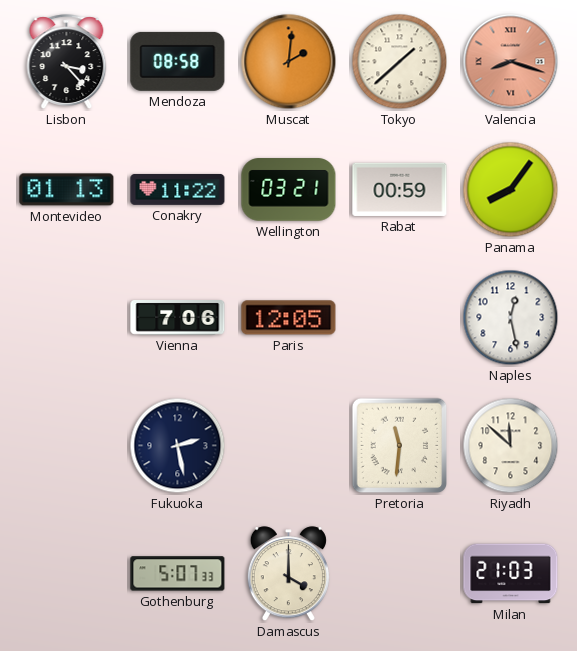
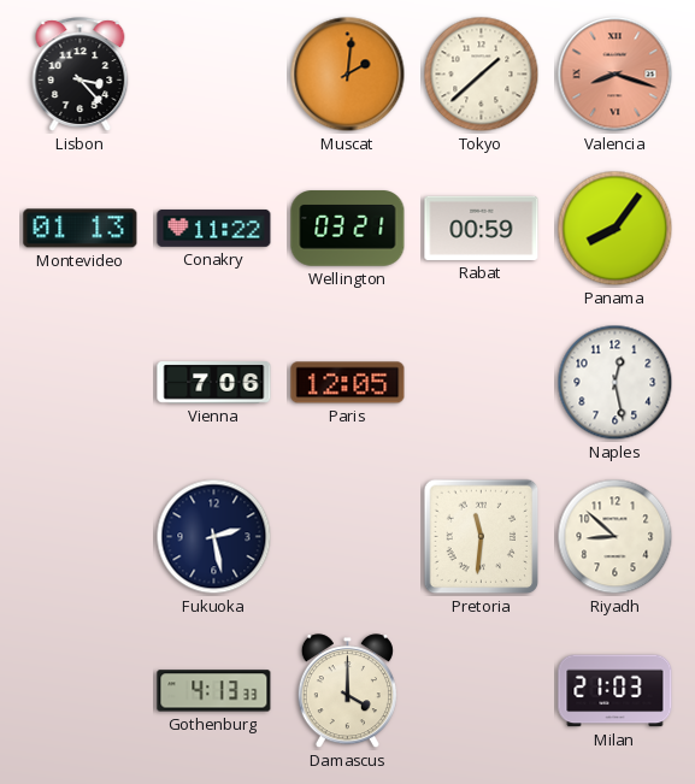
Mendoza: 08:58 -> none
Riyadh: 11:52 -> 8:52
Gothenburg: 5:07 -> 4:13
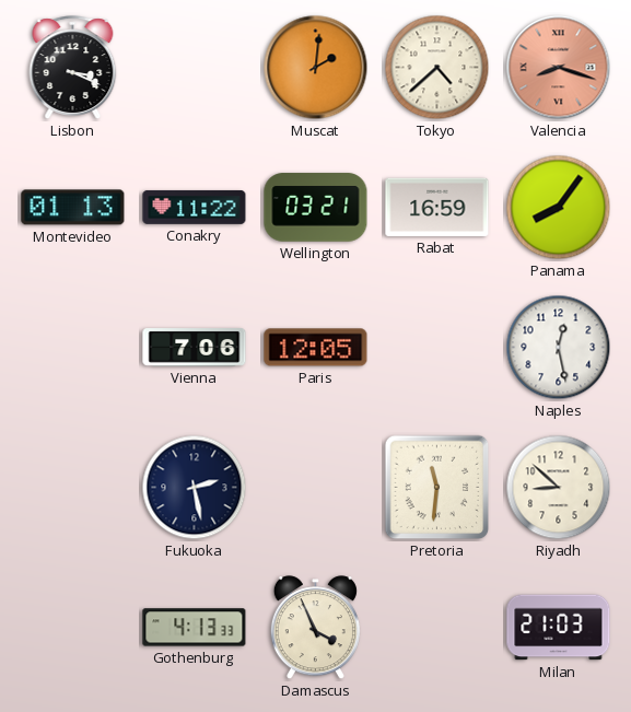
Lisbon: 3:23 -> 3:19
Tokyo: 1:38 -> 4:38
Rabat: 00:59 -> 16:59
Damascus: 4:00 -> 3:56
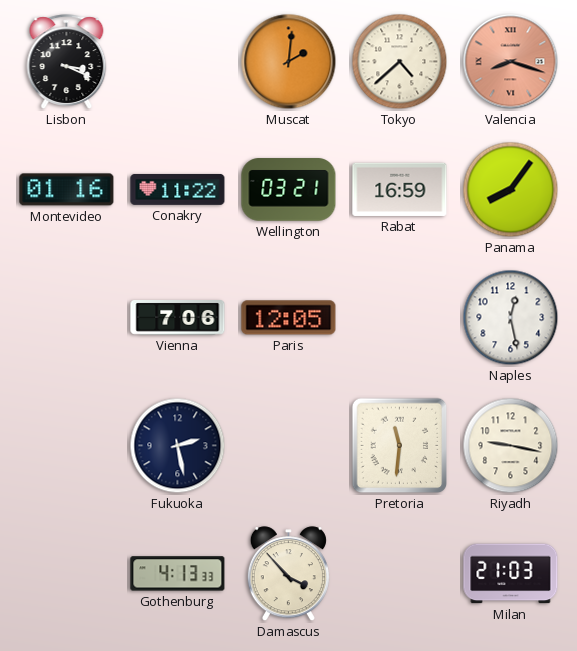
Montevideo: 01:13 -> 01:16
Riyadh: 8:52 -> 9:17
Damascus: 3:56 -> 3:53
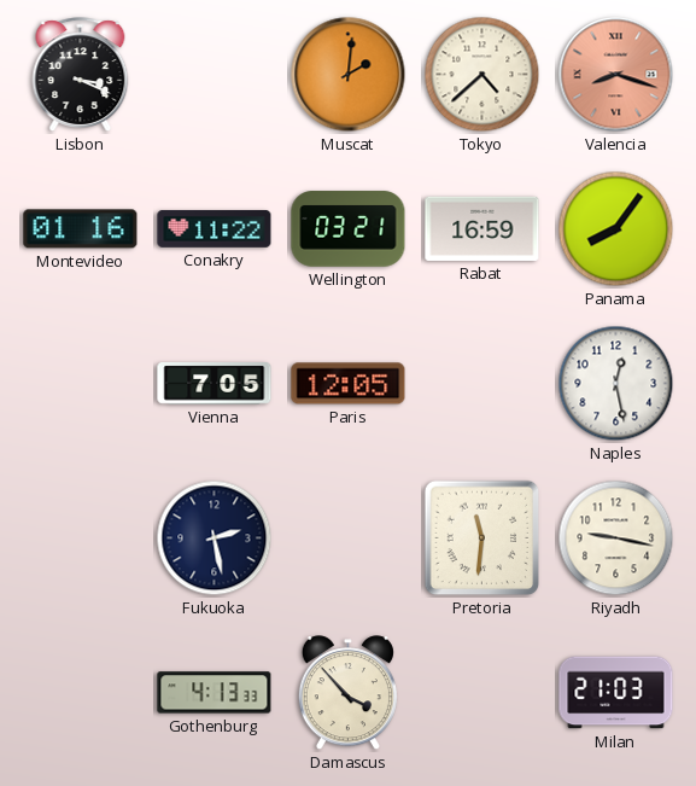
Vienna: 7:06 -> 7:05
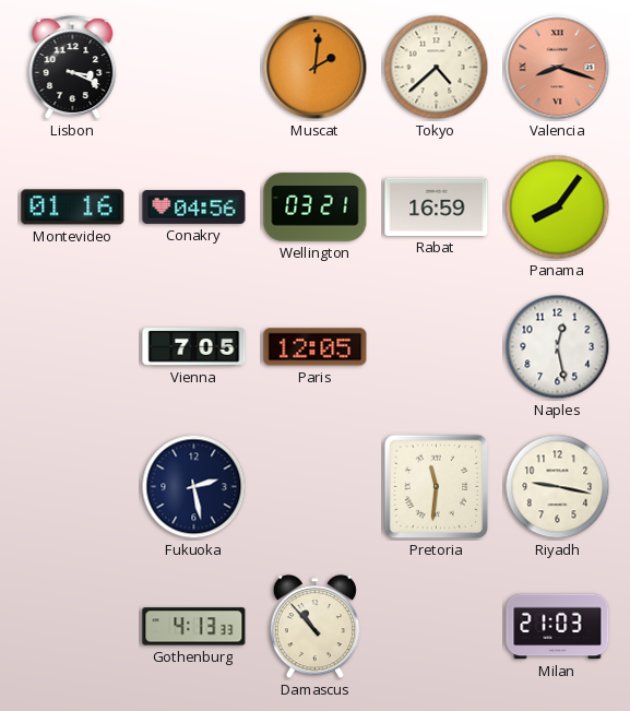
Conakry: 11:22 -> 04:56
Damascus: 3:53 -> 10:53
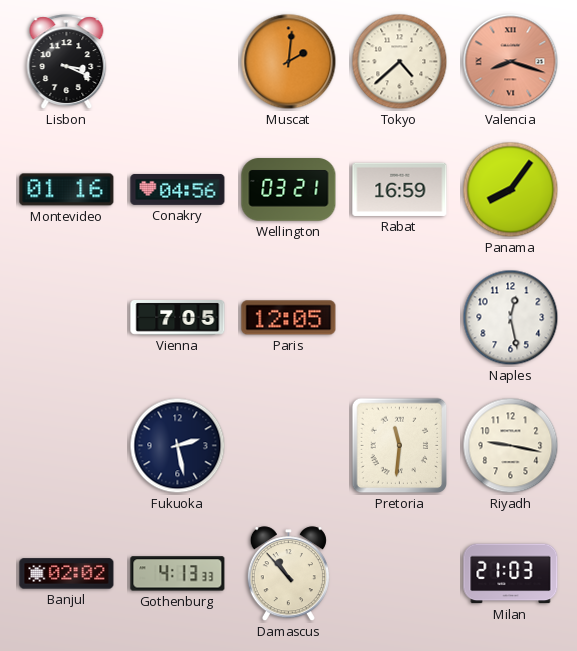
Banjul: none -> 02:02
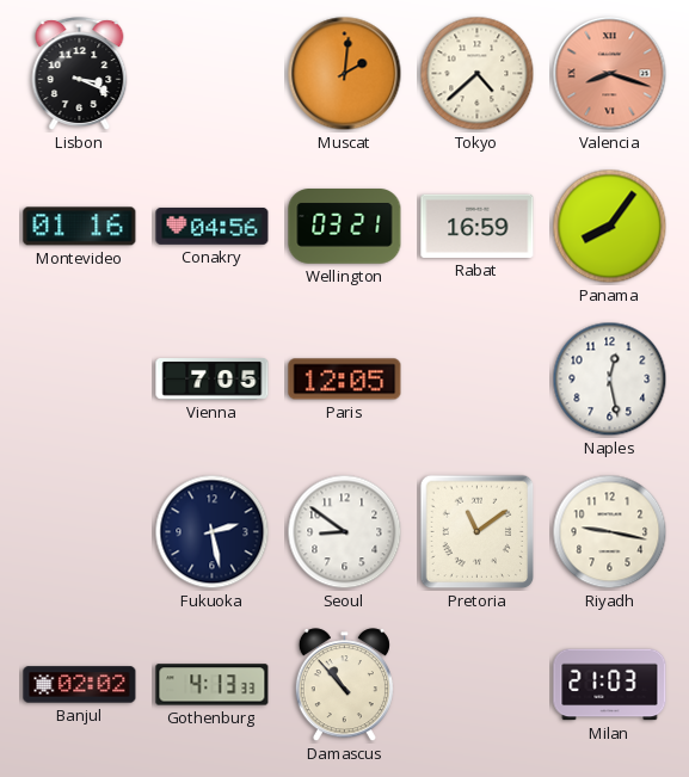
Seoul: none -> 8:51
Pretoria: 11:31 -> 11:09
